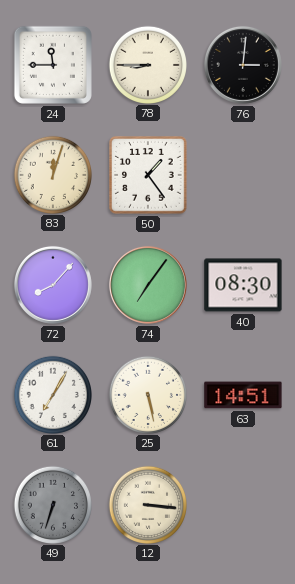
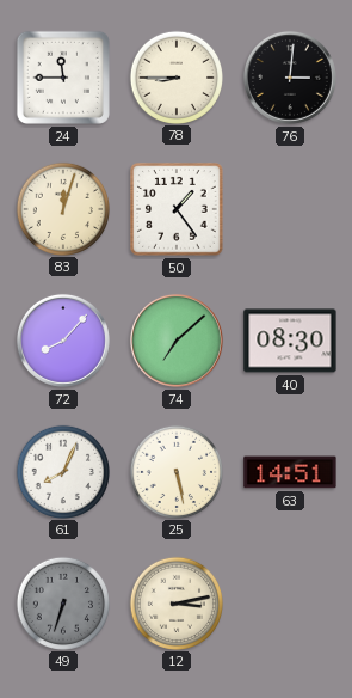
74: 7:06 -> 7:08
61: 7:05 -> 8:04
12: 3:16 -> 3:13
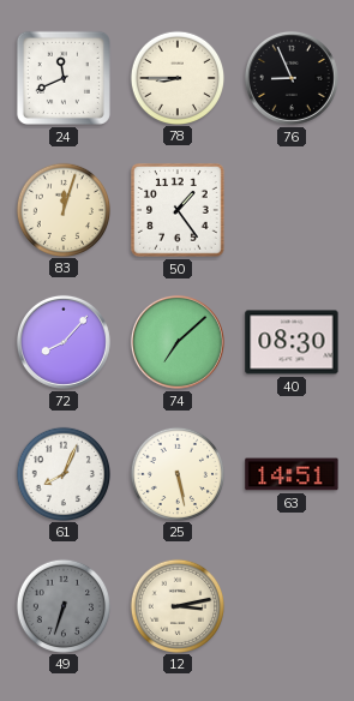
24: 11:45 -> 11:41
76: 3:01 -> 8:56
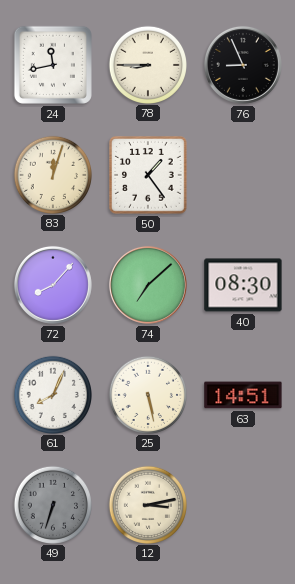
24: 11:41 -> 11:43
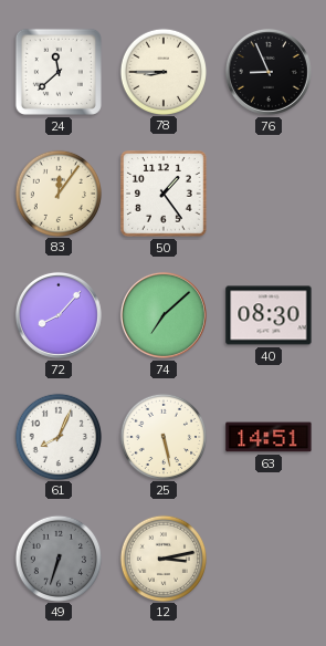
24: 11:43 -> 11:38
83: 12:03 -> 12:06
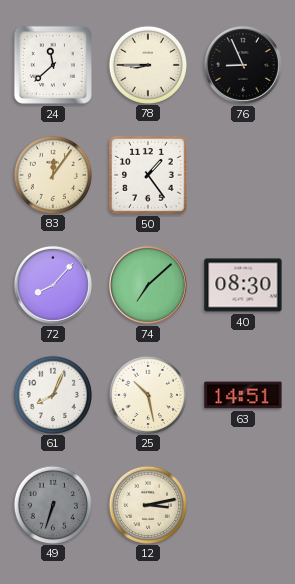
25: 5:28 -> 10:28
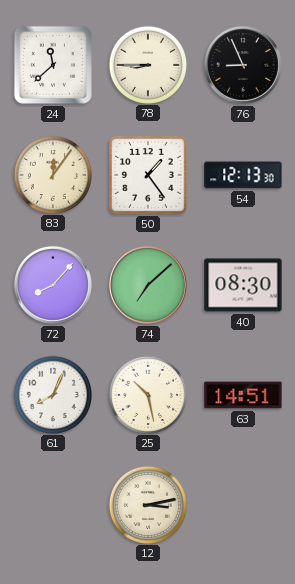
54: none -> 12:13
49: 6:33 -> none
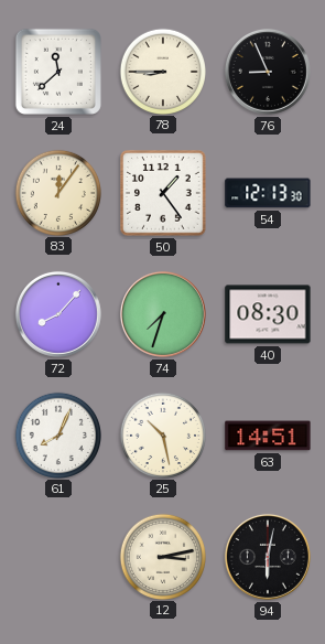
74: 7:08 -> 7:33
94: none -> 6:02
